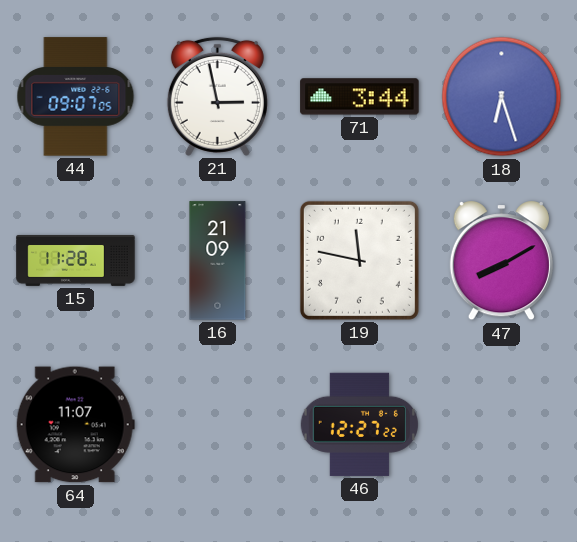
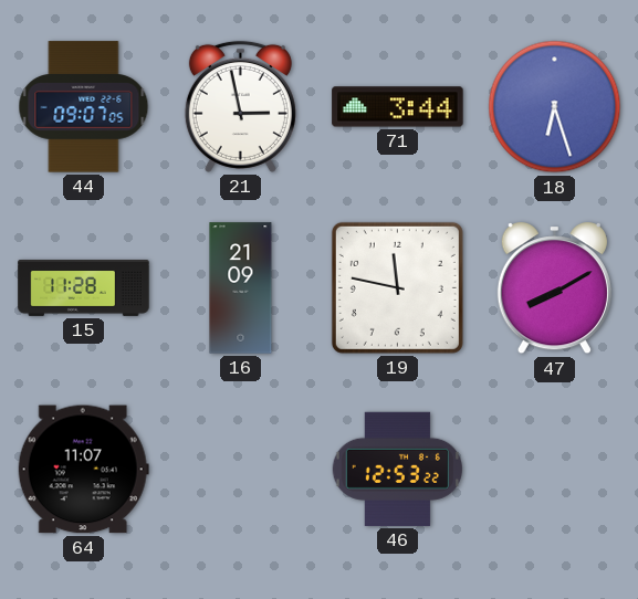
46: 12:27 -> 12:53
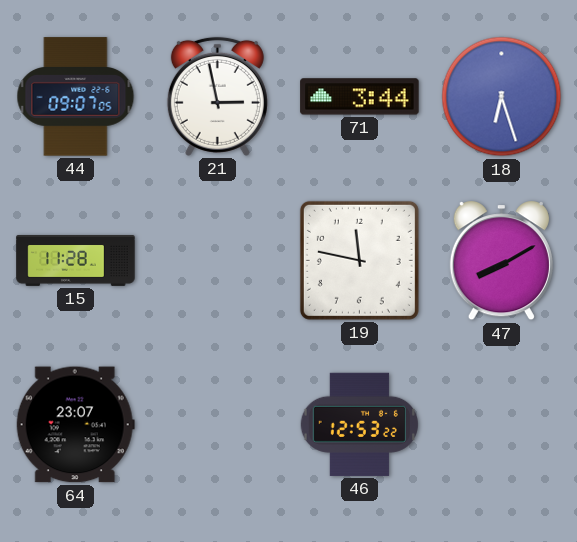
16: 21:09 -> none
64: 11:07 -> 23:07
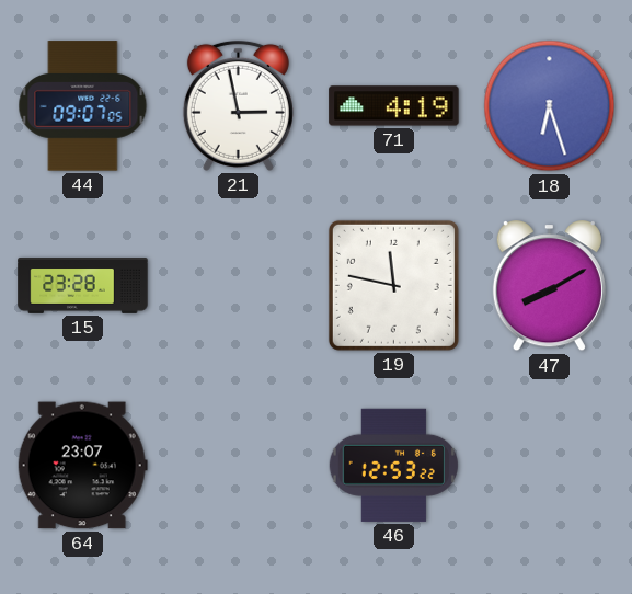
71: 3:44 -> 4:19
15: 11:28 -> 23:28
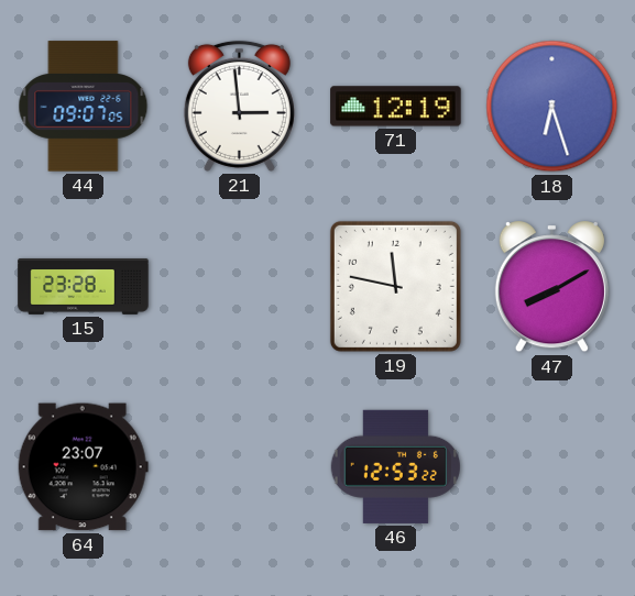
21: 2:58 -> 2:59
71: 4:19 -> 12:19
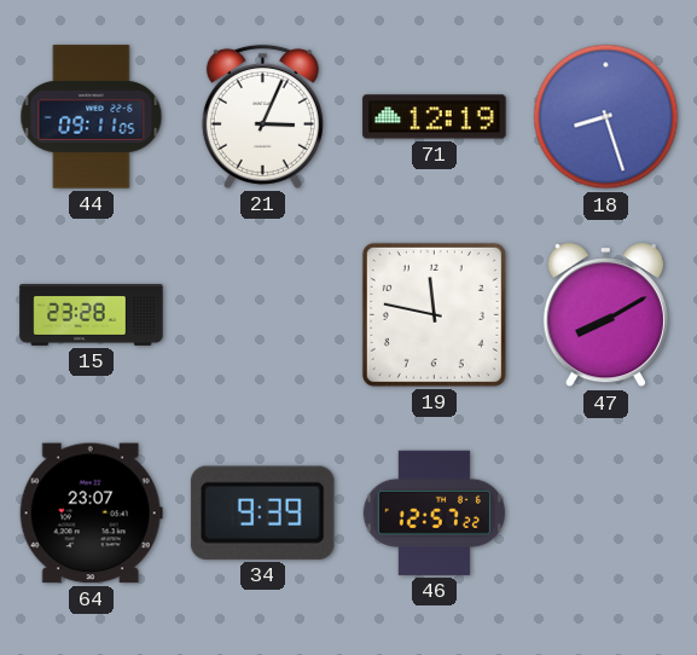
44: 09:07 -> 09:11
21: 2:59 -> 3:04
18: 6:27 -> 8:27
34: none -> 9:39
46: 12:53 -> 12:57
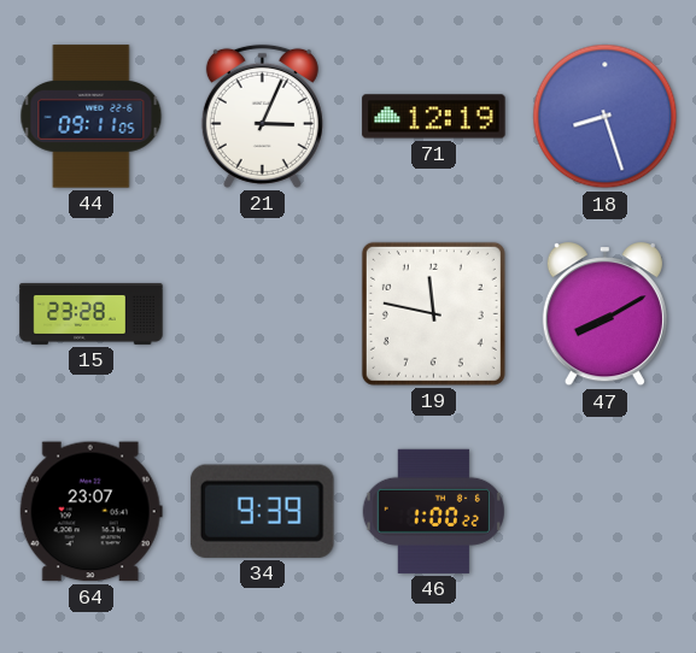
46: 12:57 -> 1:00
